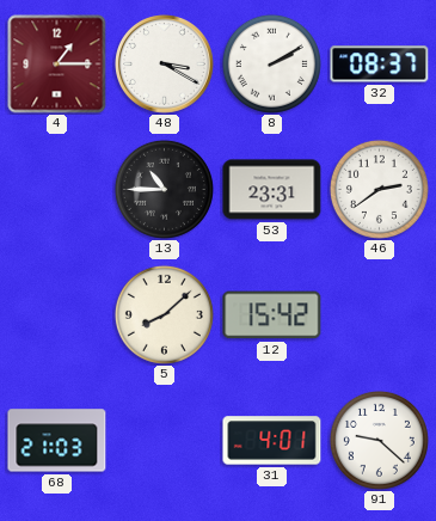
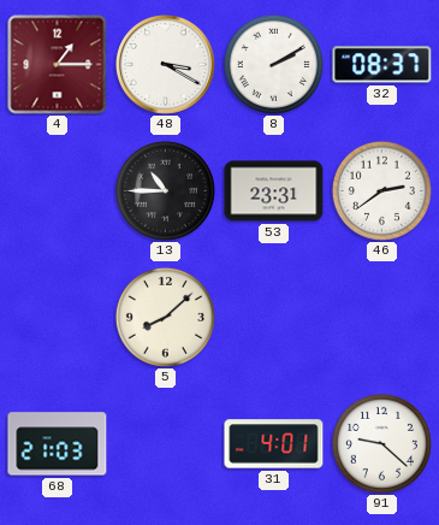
12: 15:42 -> none
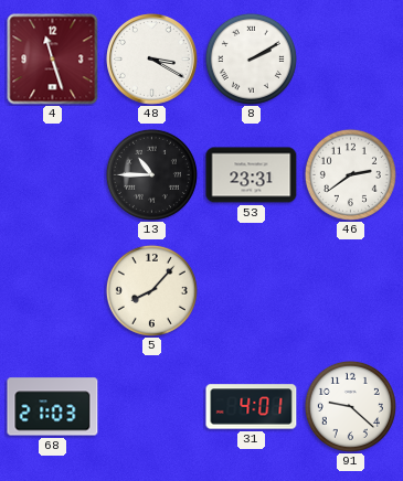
4: 1:15 -> 11:27
32: 08:37 -> none
5: 8:08 -> 8:07
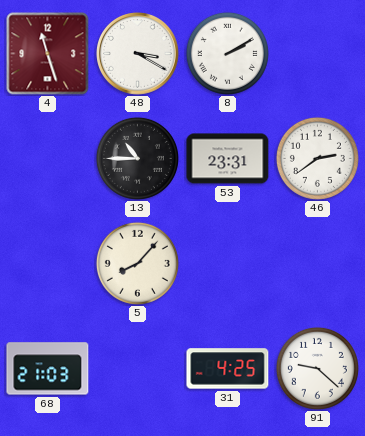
31: 4:01 -> 4:25
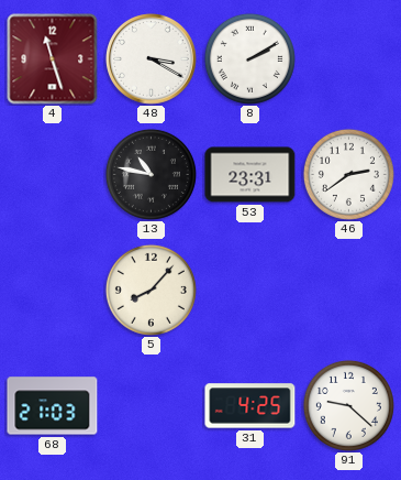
13: 10:45 -> 10:47
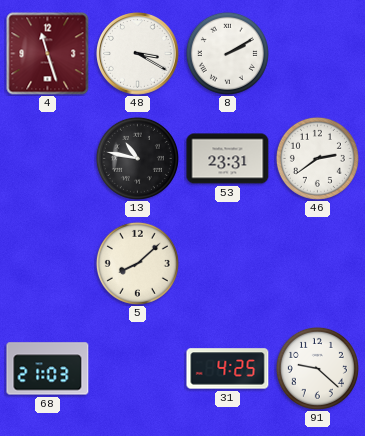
5: 8:07 -> 8:08
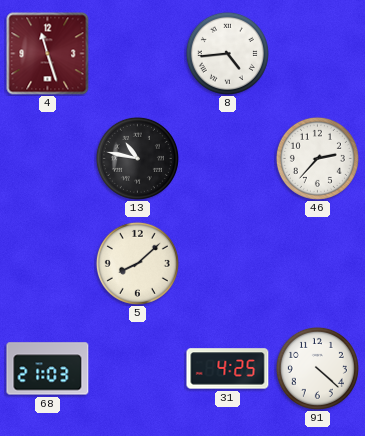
48: 3:20 -> none
8: 2:10 -> 4:44
53: 23:31 -> none
46: 2:39 -> 2:37
91: 9:22 -> 4:22
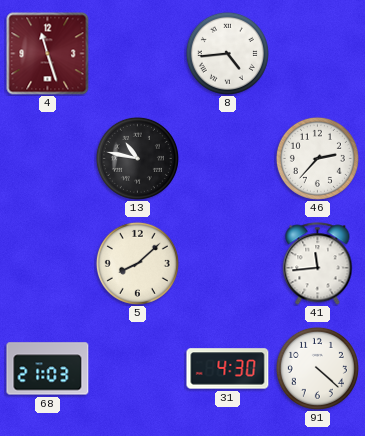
41: none -> 11:44
31: 4:25 -> 4:30
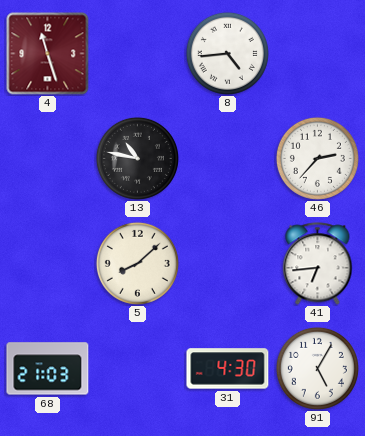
41: 11:44 -> 6:44
91: 4:22 -> 5:05
